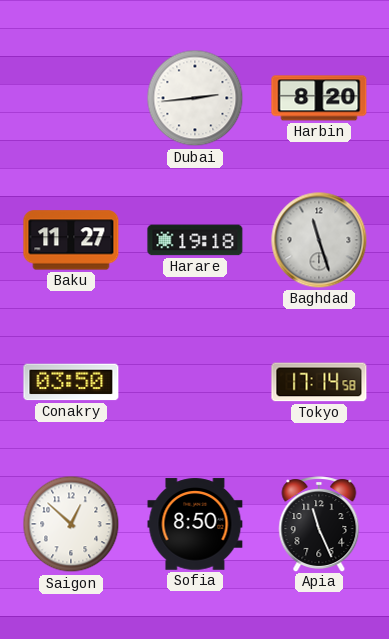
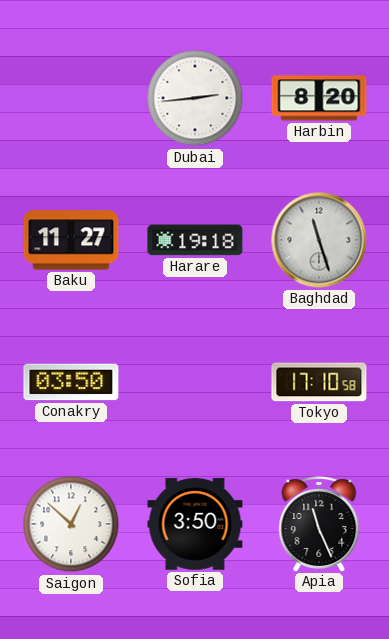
Tokyo: 17:14 -> 17:10
Sofia: 8:50 -> 3:50
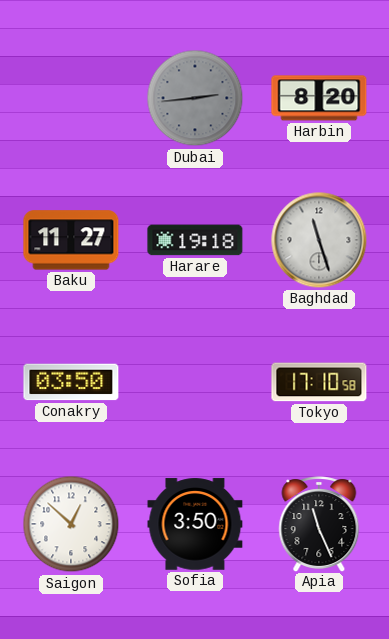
Dubai dial: white -> grey
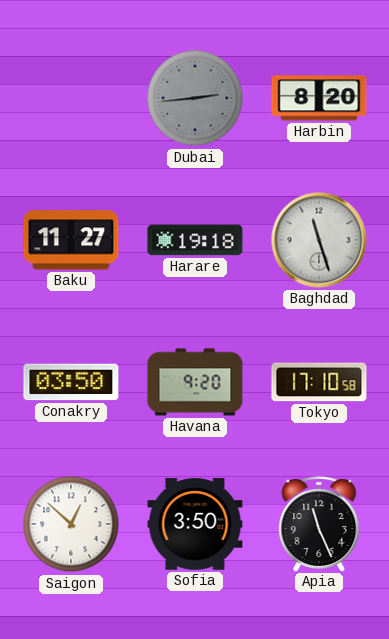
Havana: none -> 9:20
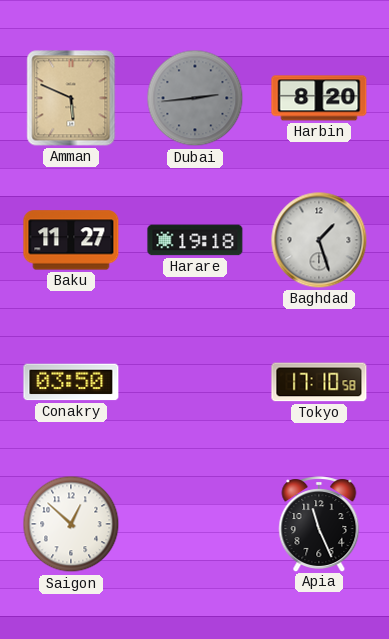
Amman: none -> 5:49
Baghdad: 11:27 -> 1:27
Havana: 9:20 -> none
Sofia: 3:50 -> none
